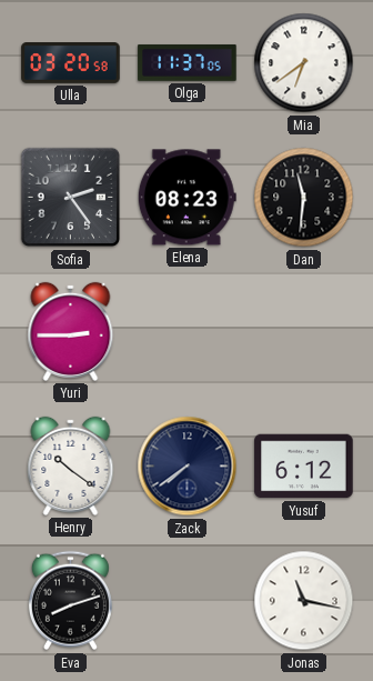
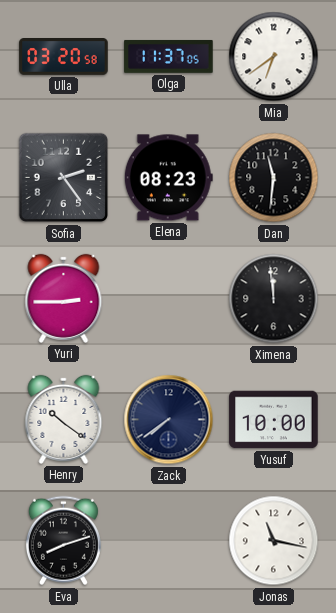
Ximena: none -> 11:59
Yusuf: 6:12 -> 10:00
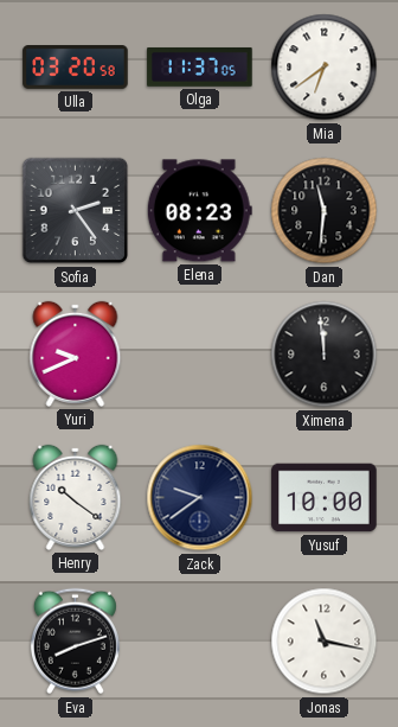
Yuri: 2:45 -> 9:41
Zack: 7:39 -> 9:39
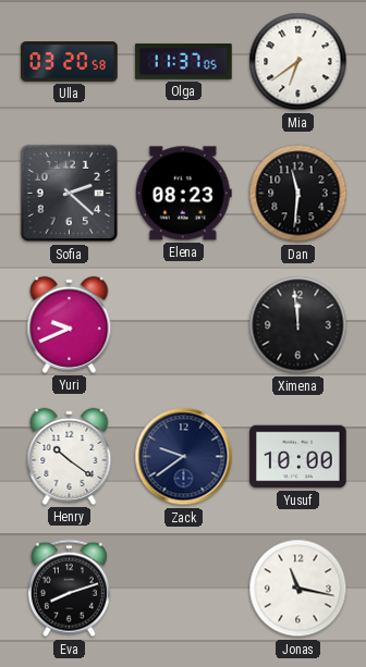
Sofia: 2:24 -> 2:22
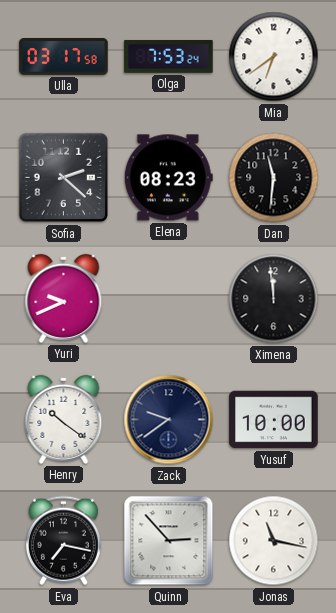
Ulla: 03:20 -> 03:17
Olga: 11:37 -> 7:53
Eva: 8:12 -> 7:17
Quinn: none -> 2:53
